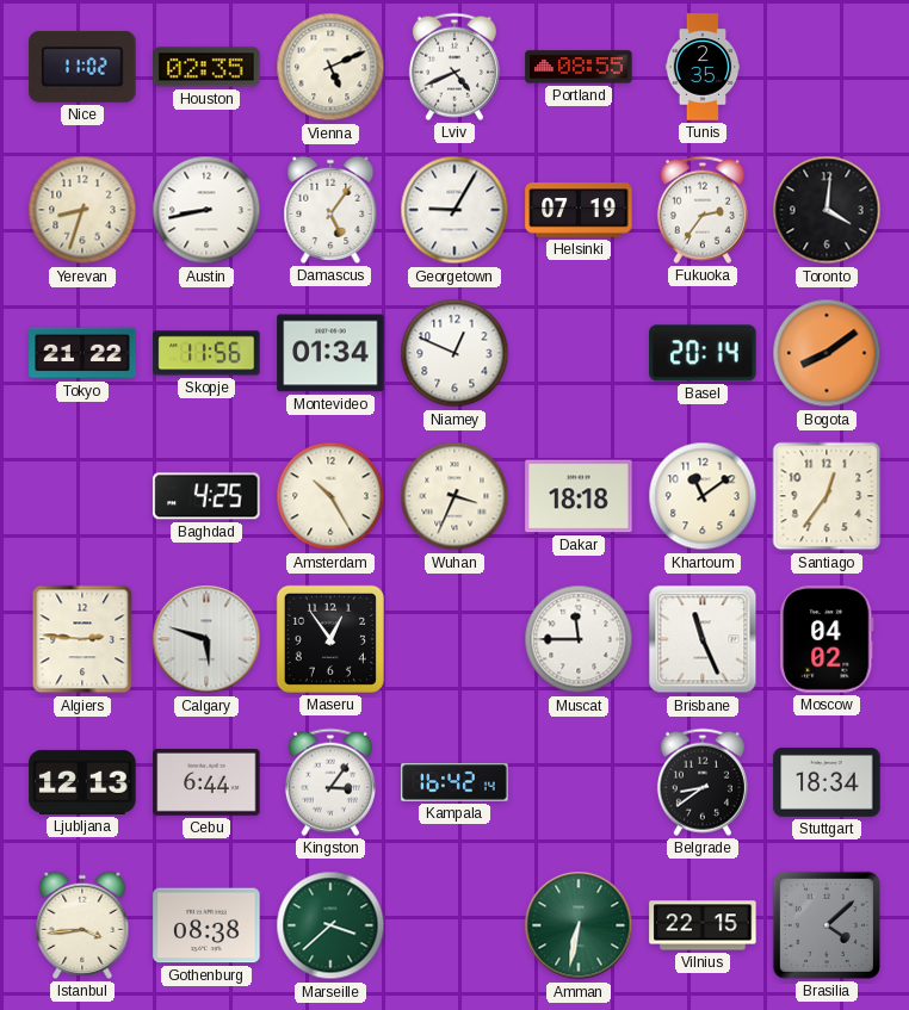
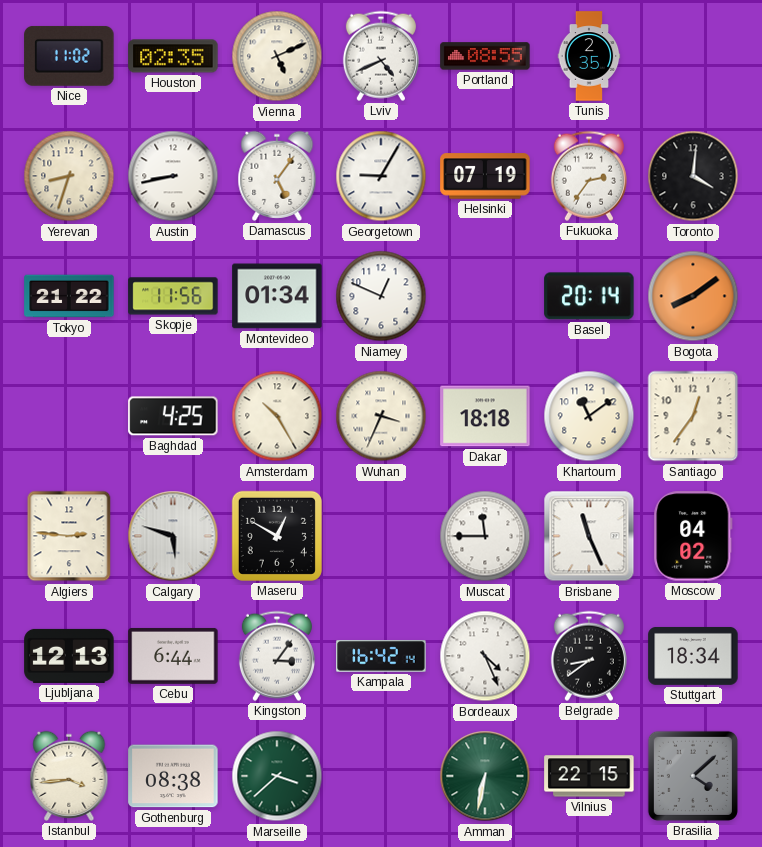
Maseru: 12:54 -> 12:50
Bordeaux: none -> 4:26
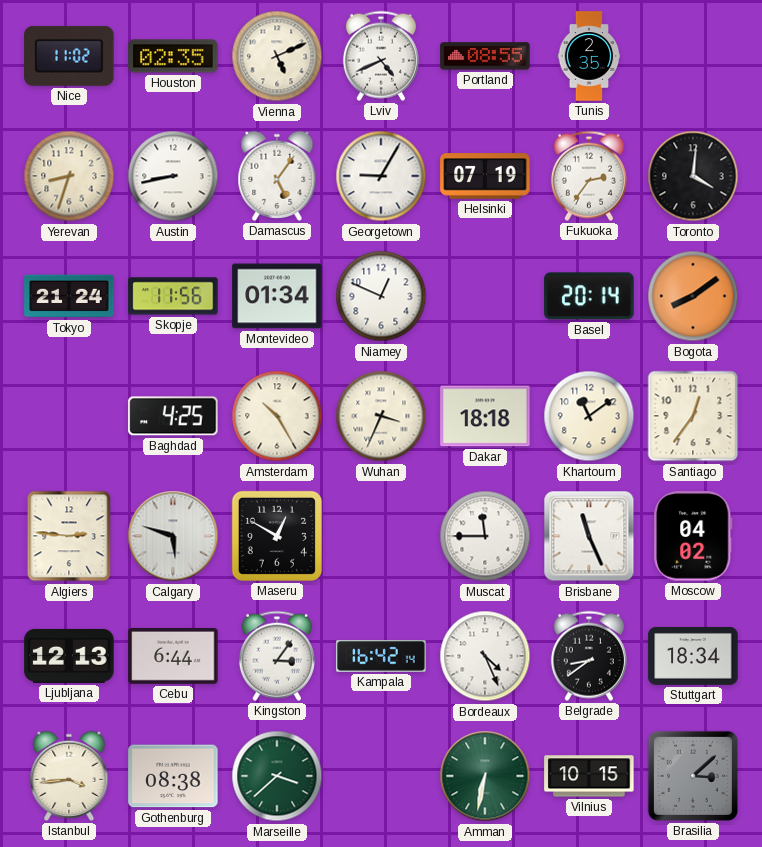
Tokyo: 21:22 -> 21:24
Vilnius: 22:15 -> 10:15
Brasilia: 4:08 -> 3:08
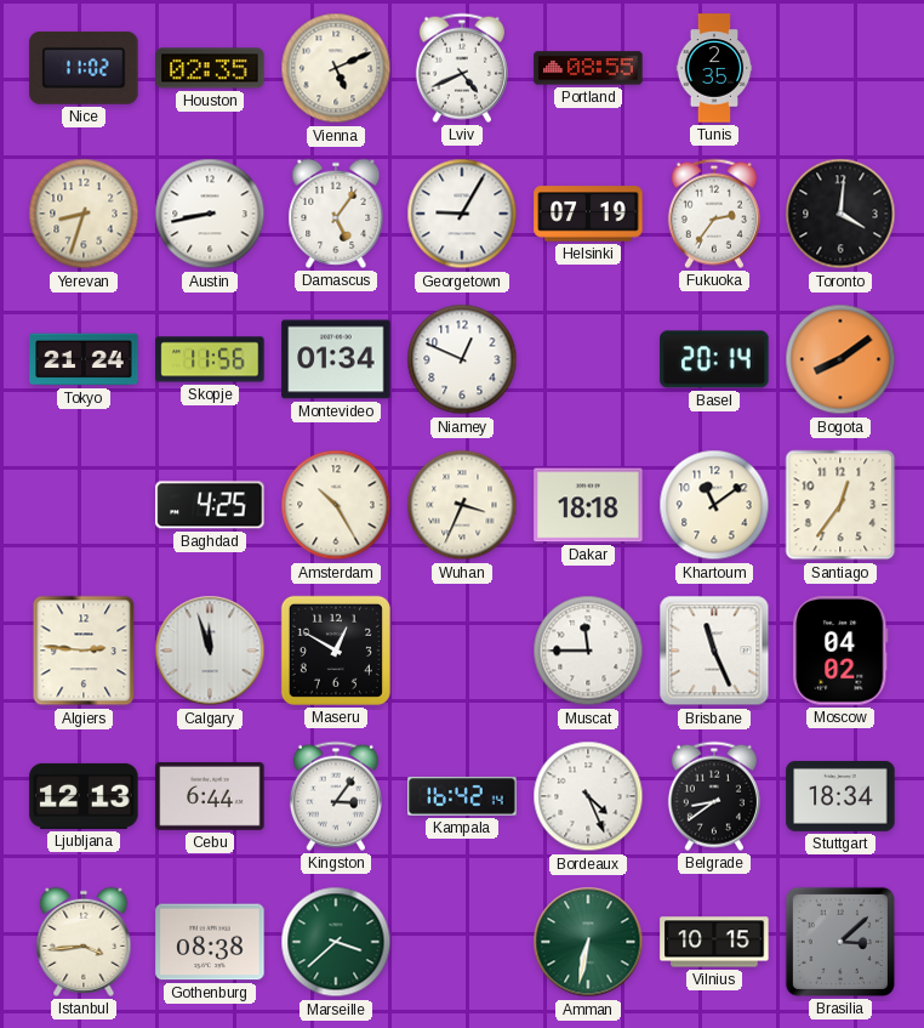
Calgary: 5:48 -> 11:57
